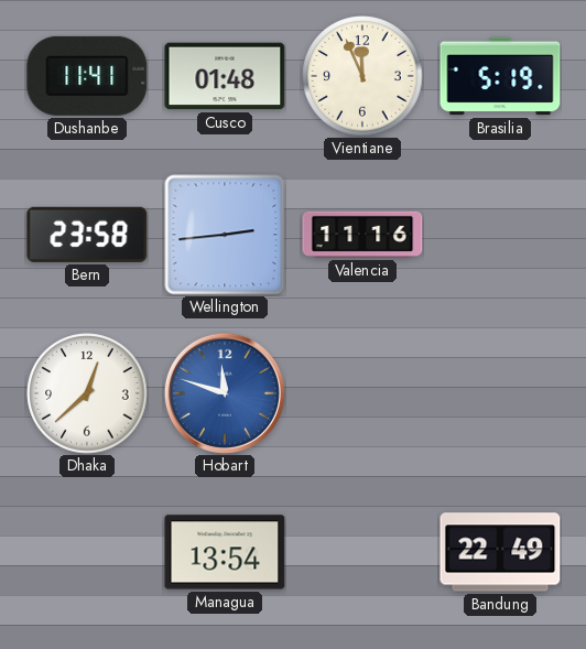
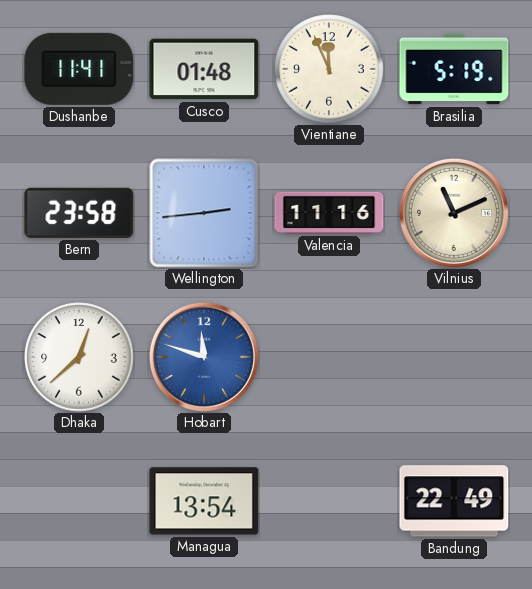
Vilnius: none -> 11:11
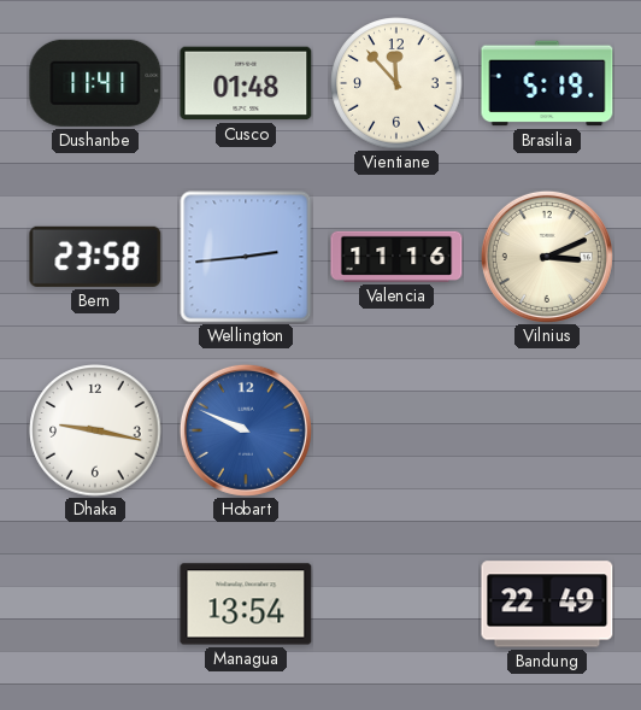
Vientiane: 11:56 -> 11:53
Vilnius: 11:11 -> 3:11
Dhaka: 12:38 -> 9:17
Hobart: 11:48 -> 9:49
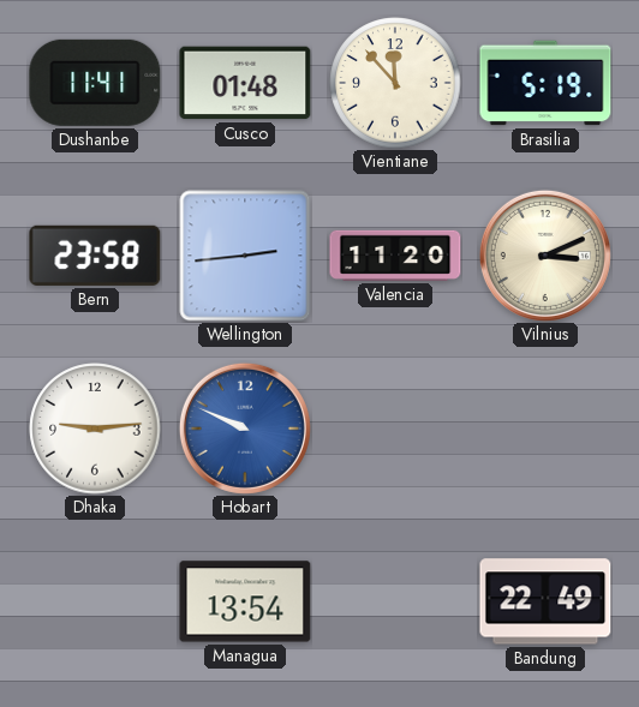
Valencia: 11:16 -> 11:20
Dhaka: 9:17 -> 9:14
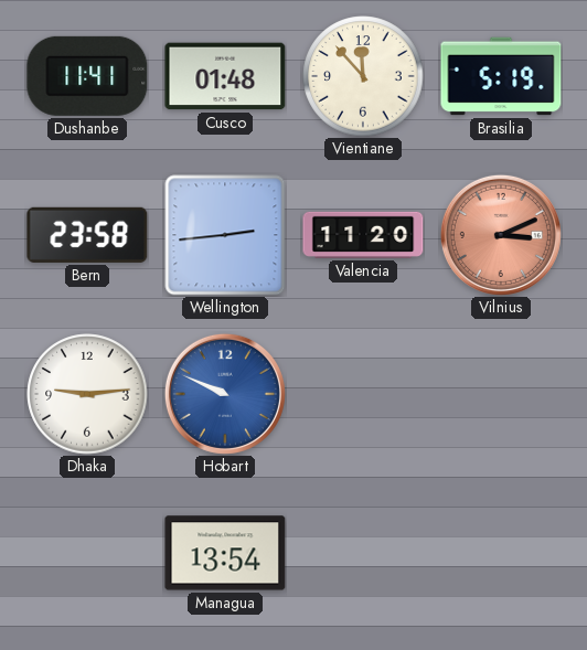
Vilnius dial: cream -> salmon
Bandung: 22:49 -> none
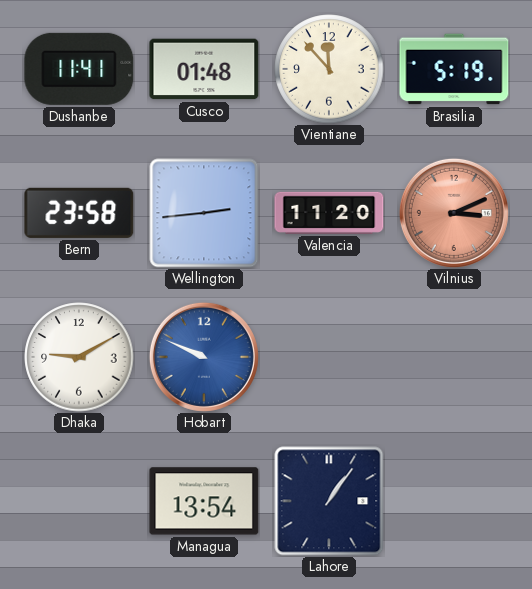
Dhaka: 9:14 -> 9:10
Lahore: none -> 1:06
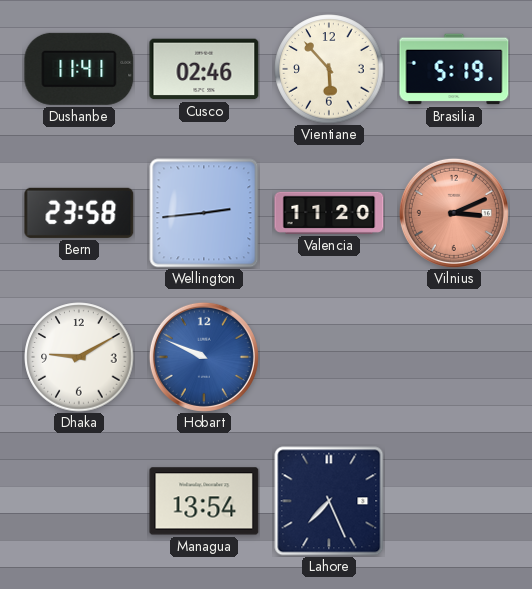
Cusco: 01:48 -> 02:46
Vientiane: 11:53 -> 5:53
Lahore: 1:06 -> 7:26
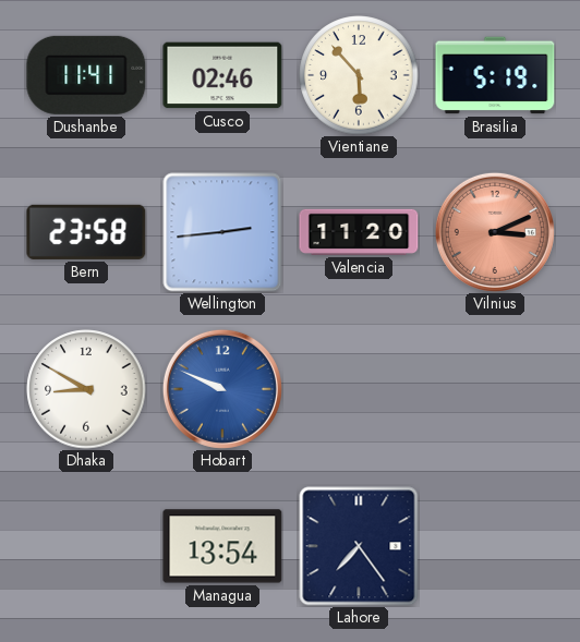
Dhaka: 9:10 -> 8:50
Lahore: 7:26 -> 7:24
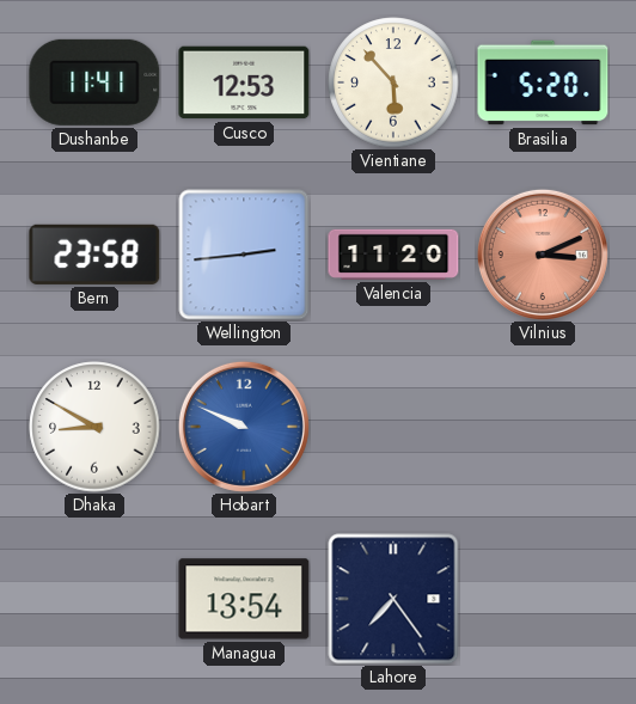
Cusco: 02:46 -> 12:53
Brasilia: 5:19 -> 5:20
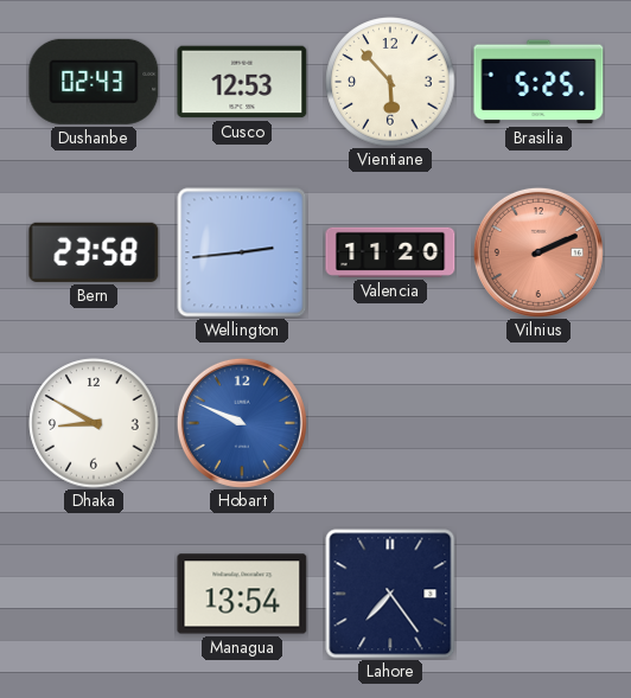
Dushanbe: 11:41 -> 02:43
Brasilia: 5:20 -> 5:25
Vilnius: 3:11 -> 2:11
